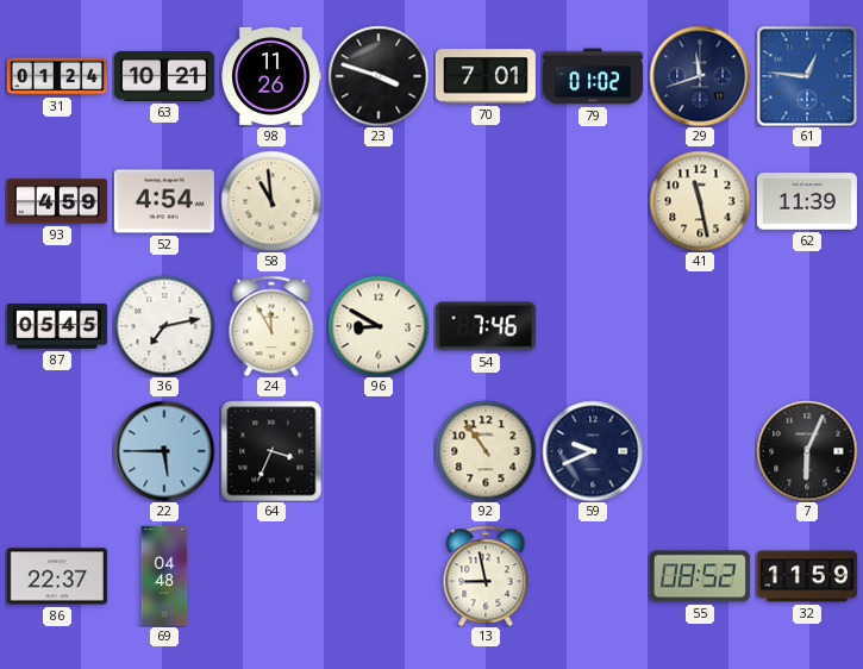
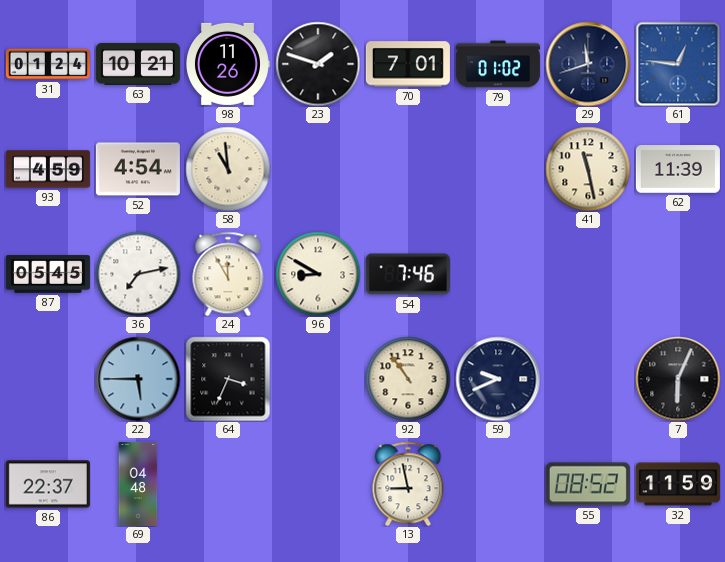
23: 3:48 -> 1:48
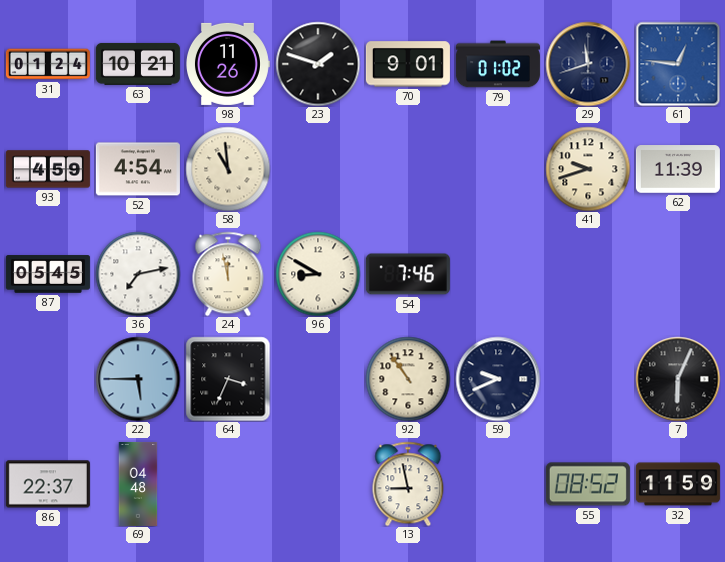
70: 7:01 -> 9:01
41: 11:28 -> 9:42
24: 11:55 -> 11:58
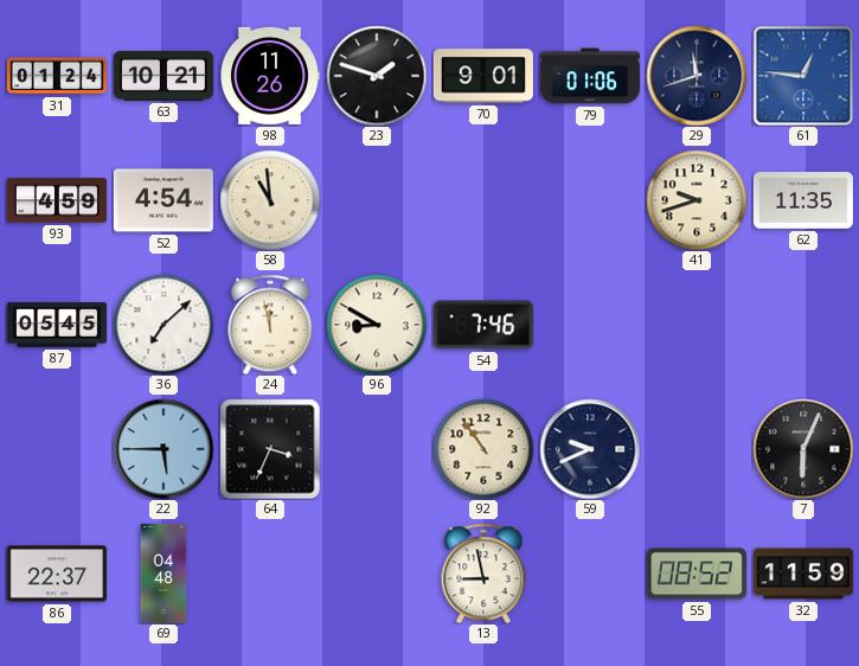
79: 01:02 -> 01:06
62: 11:39 -> 11:35
36: 7:13 -> 7:08
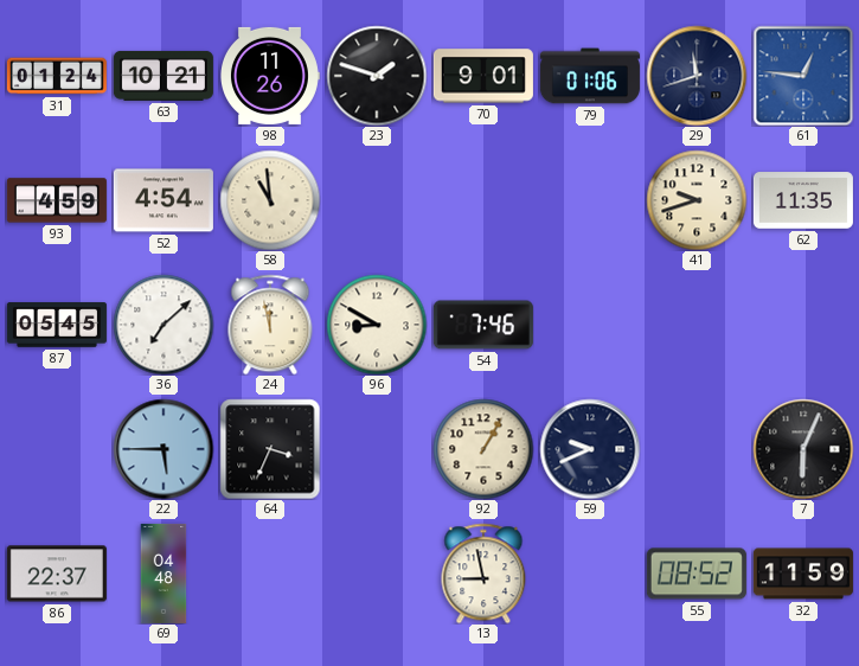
92: 10:54 -> 1:05
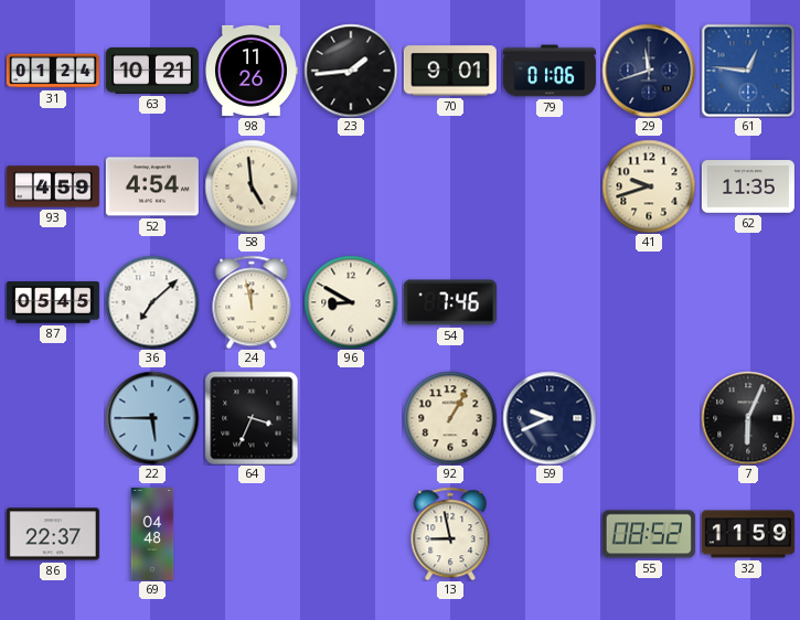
23: 1:48 -> 1:44
58: 10:59 -> 4:59
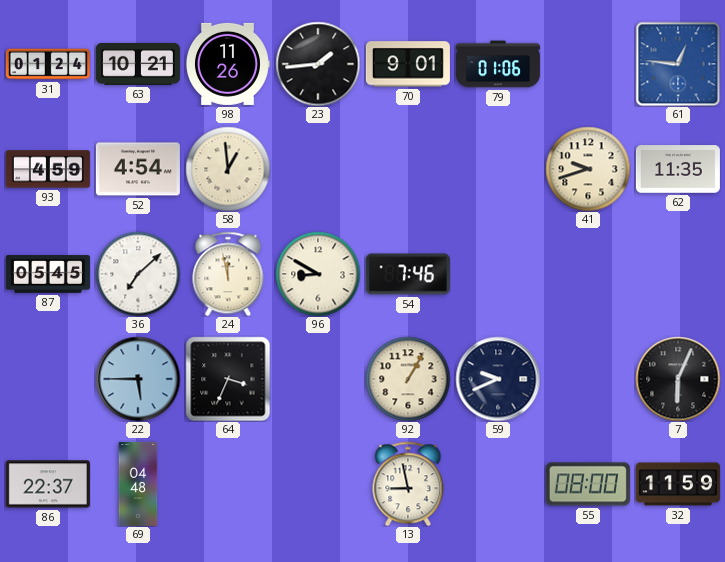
29: 11:42 -> none
58: 4:59 -> 12:59
55: 08:52 -> 08:00
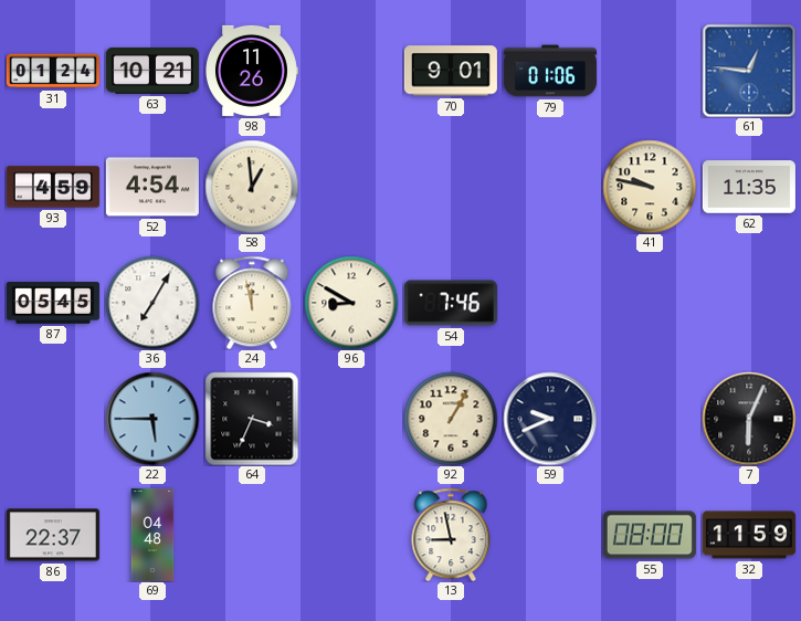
23: 1:44 -> none
41: 9:42 -> 9:47
36: 7:08 -> 7:05
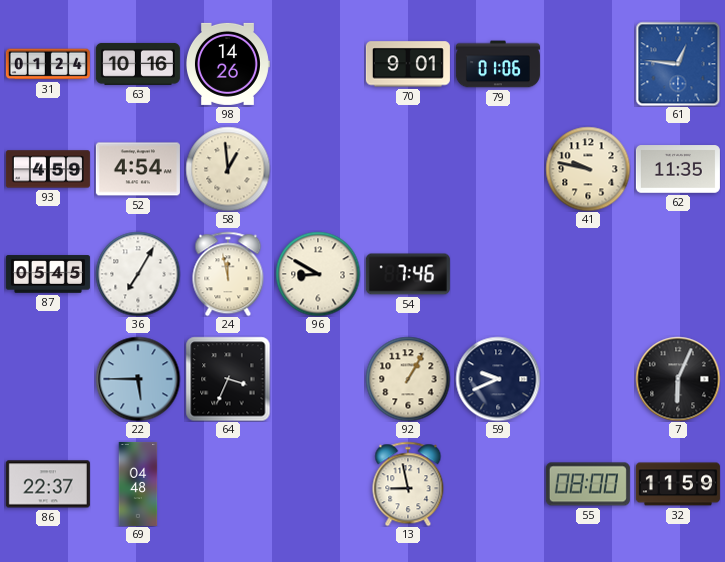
63: 10:21 -> 10:16
98: 11:26 -> 14:26
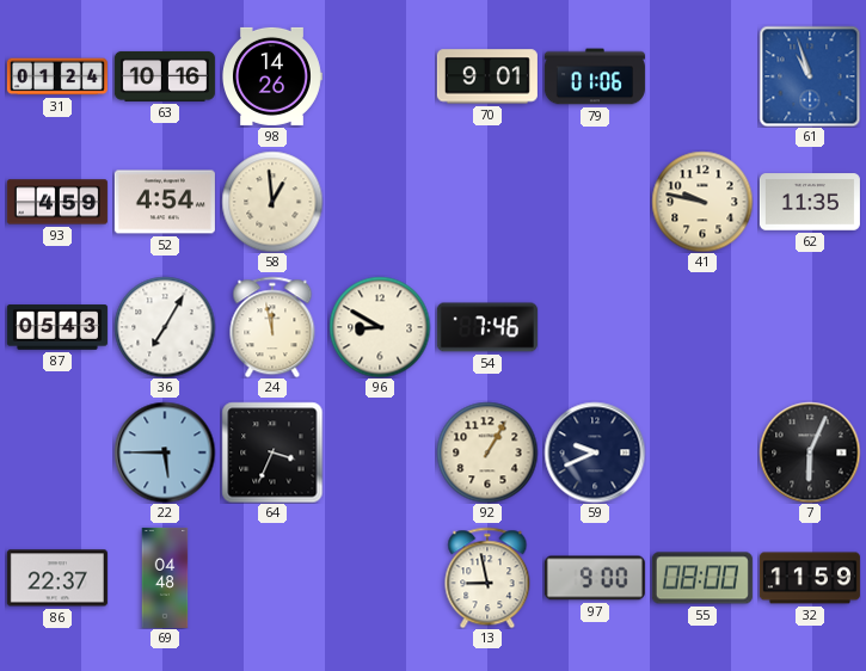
61: 12:46 -> 10:57
87: 05:45 -> 05:43
97: none -> 9:00
